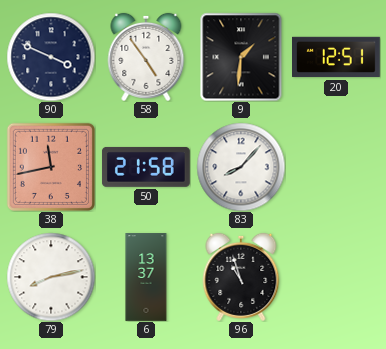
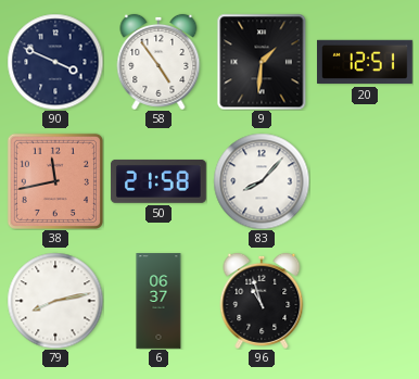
6: 13:37 -> 06:37
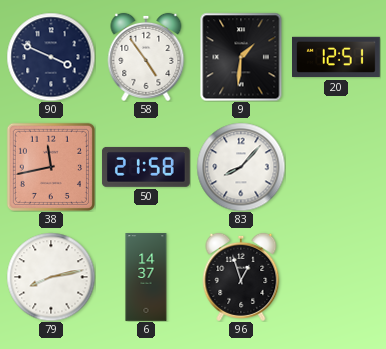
6: 06:37 -> 14:37
96: 10:57 -> 12:57
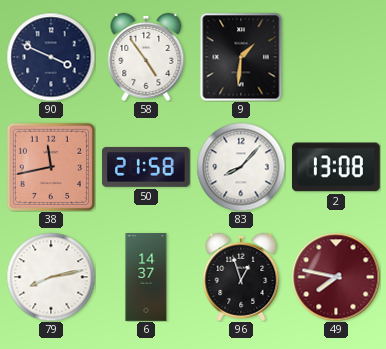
20: 12:51 -> none
2: none -> 13:08
49: none -> 7:47
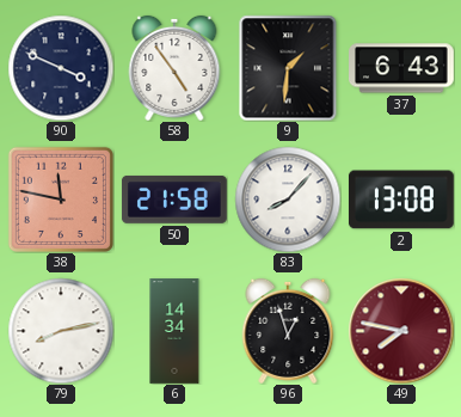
37: none -> 6:43
38: 11:43 -> 11:47
6: 14:37 -> 14:34
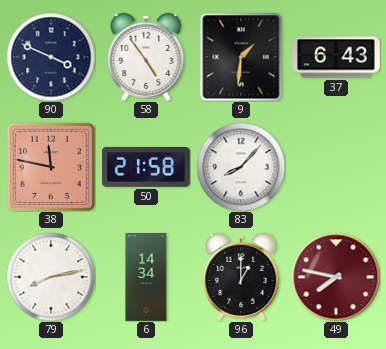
2: 13:08 -> none
96: 12:57 -> 1:00
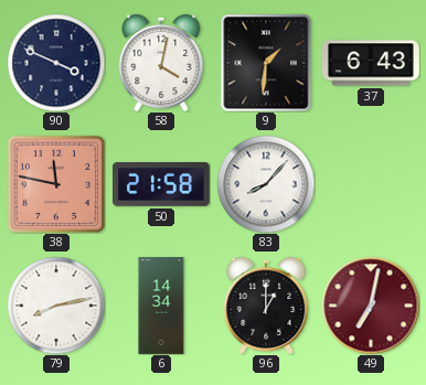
58: 4:54 -> 4:02
49: 7:47 -> 7:02
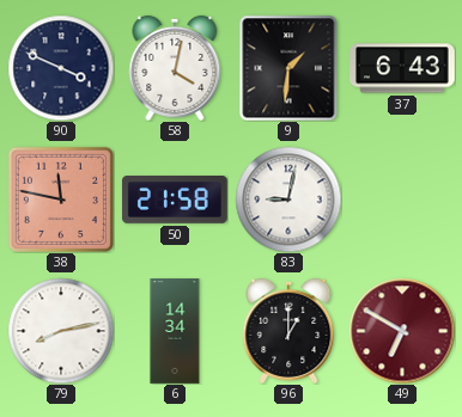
83: 8:07 -> 9:02
49: 7:02 -> 6:50
